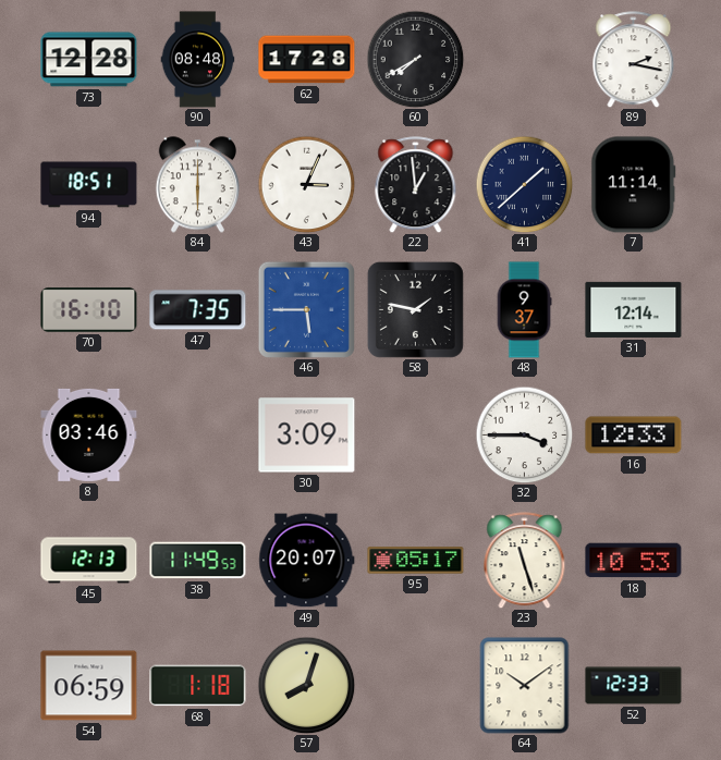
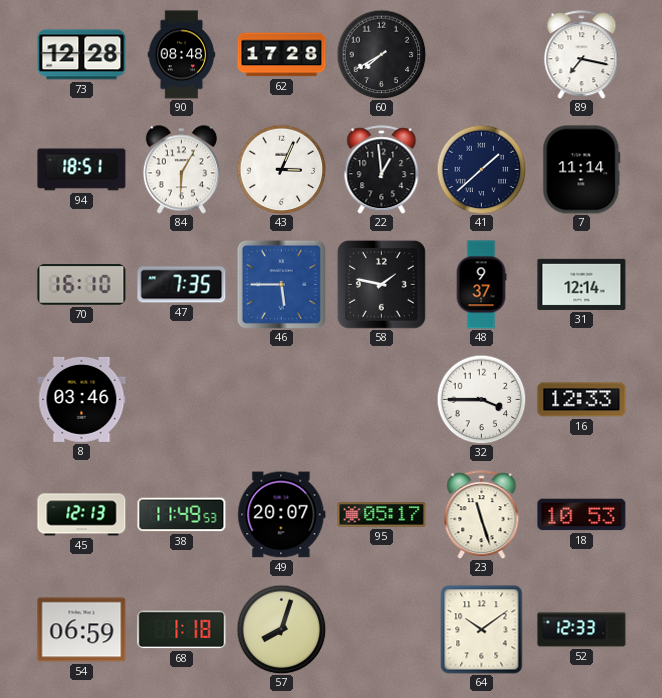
89: 2:17 -> 7:17
84: 6:00 -> 6:05
30: 3:09 -> none
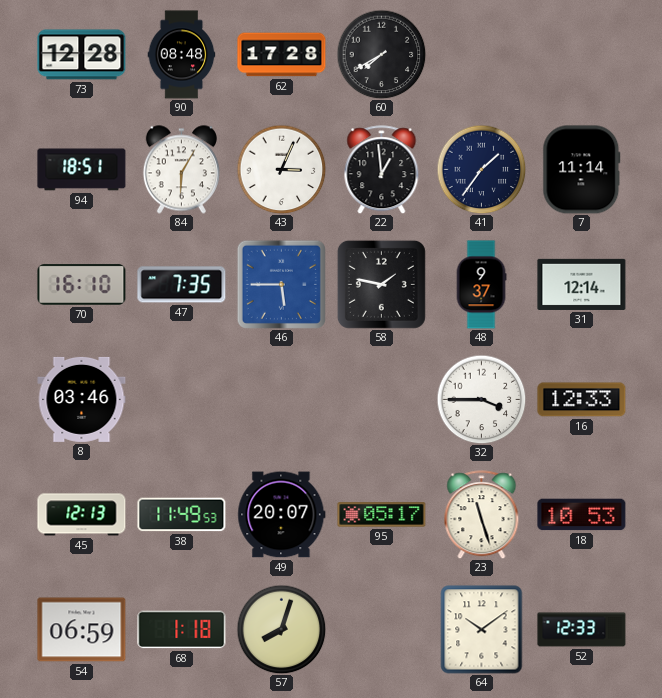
89: 7:17 -> none
41: 1:38 -> 1:36
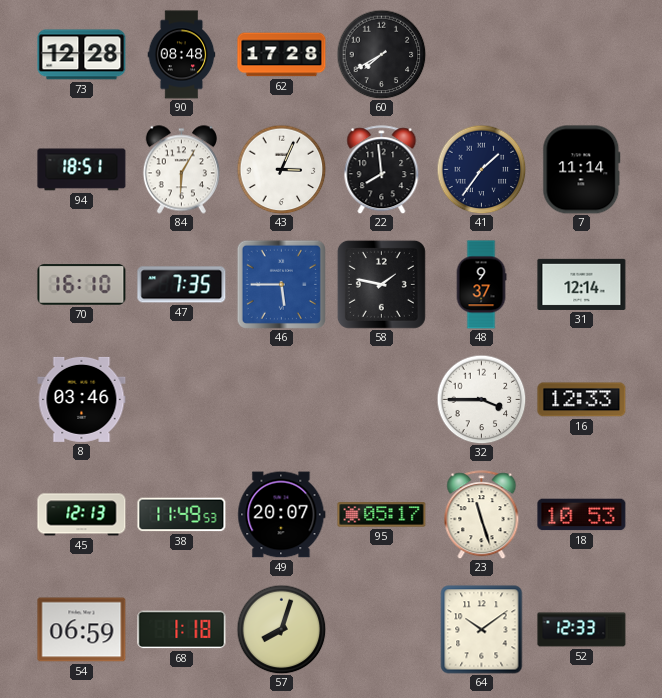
22: 12:59 -> 7:59
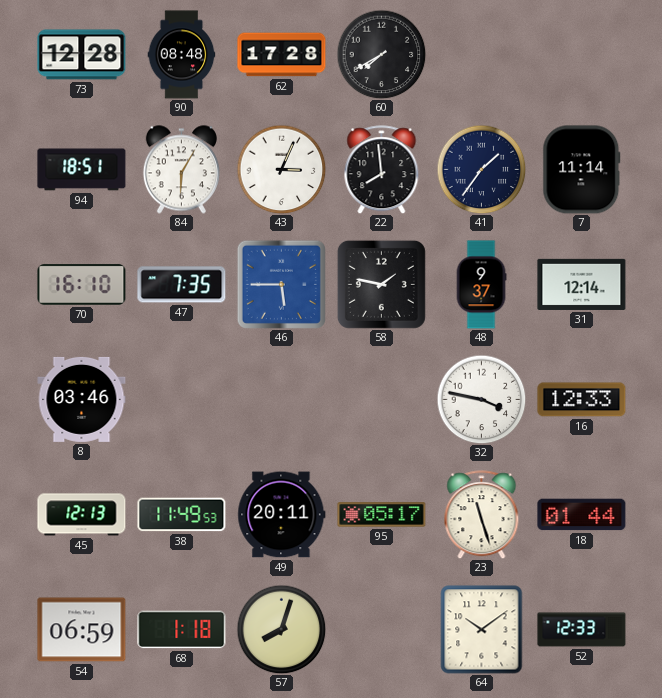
32: 3:45 -> 3:47
49: 20:07 -> 20:11
18: 10:53 -> 01:44
